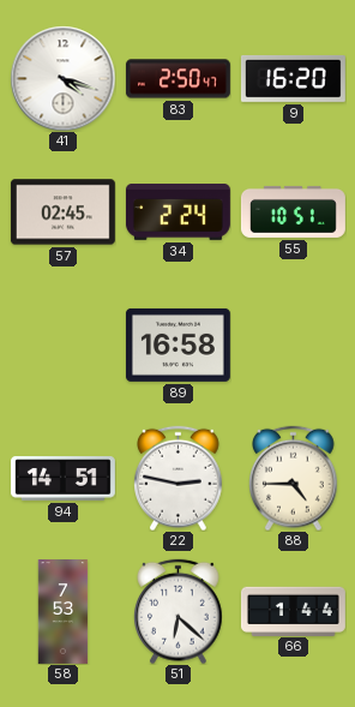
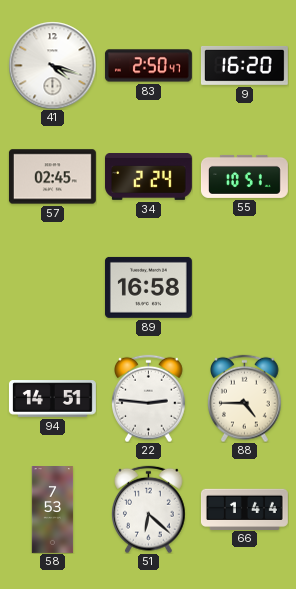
22: 2:47 -> 2:46
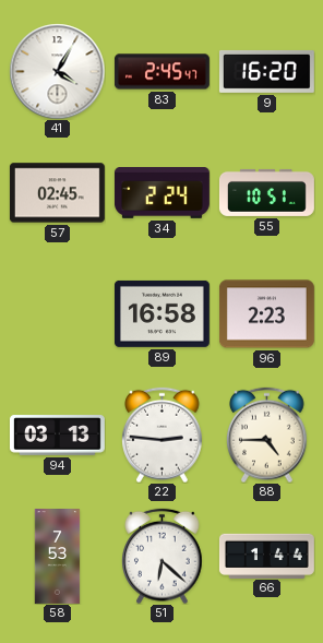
41: 4:18 -> 4:05
83: 2:50 -> 2:45
96: none -> 2:23
94: 14:51 -> 03:13
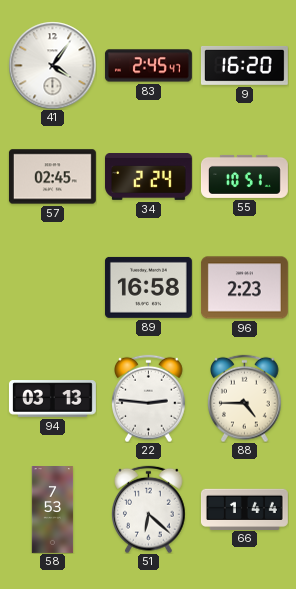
41: 4:05 -> 4:06
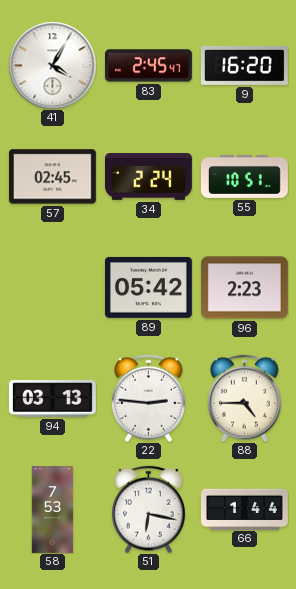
41: 4:06 -> 4:05
89: 16:58 -> 05:42
51: 6:22 -> 6:17
